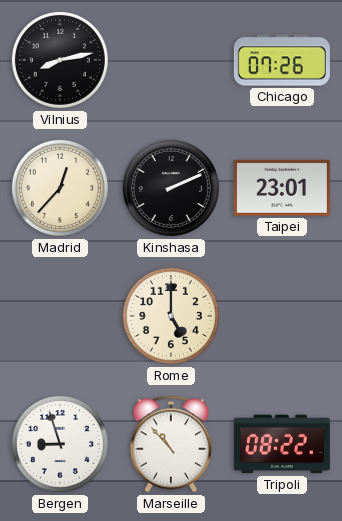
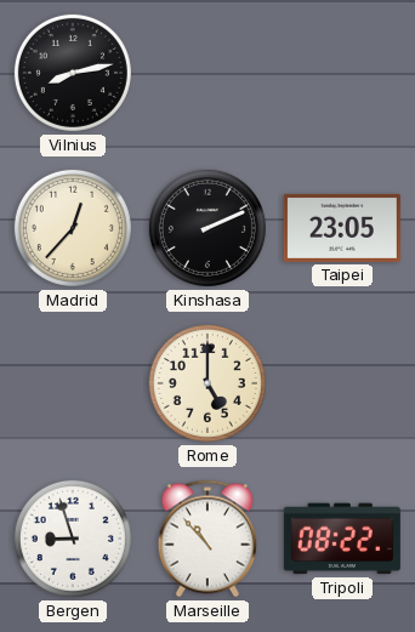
Chicago: 07:26 -> none
Taipei: 23:01 -> 23:05
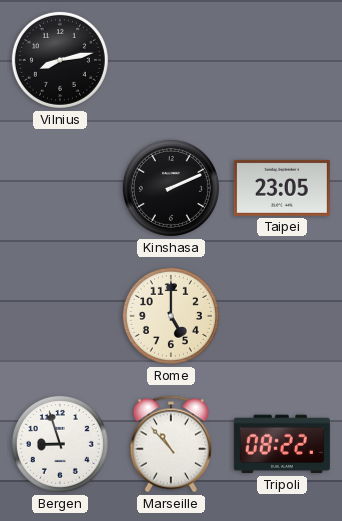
Madrid: 12:37 -> none
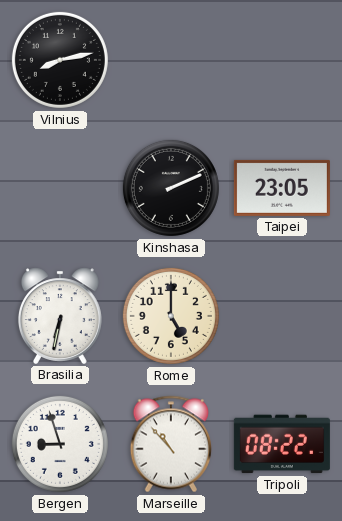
Brasilia: none -> 6:32
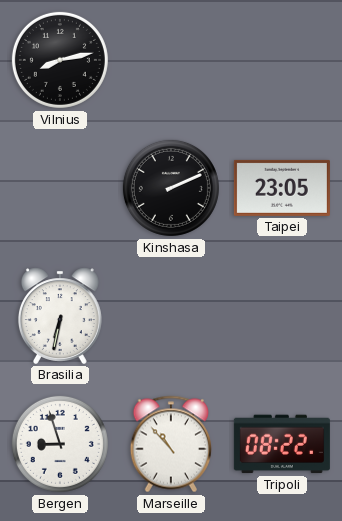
Rome: 5:00 -> none
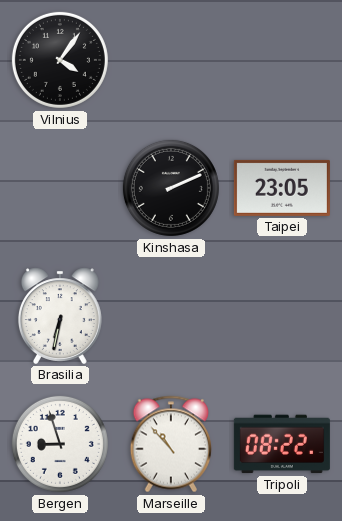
Vilnius: 8:13 -> 4:06
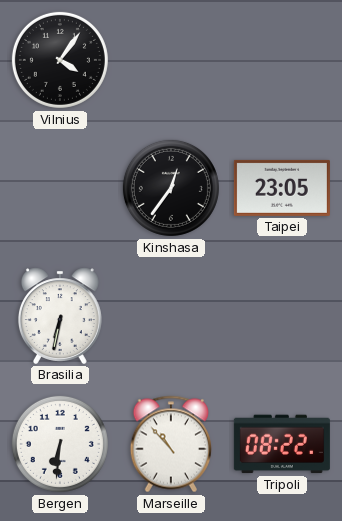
Kinshasa: 2:11 -> 12:36
Bergen: 8:57 -> 6:31
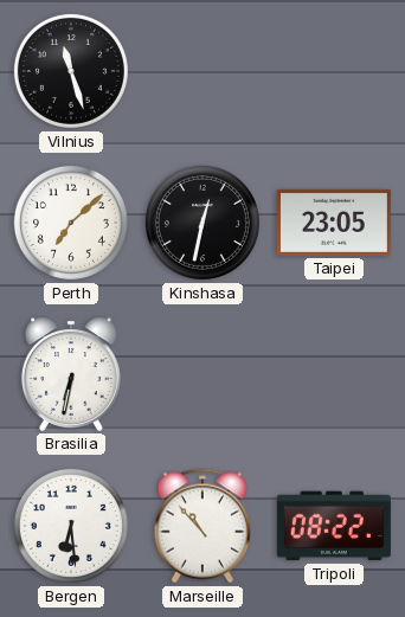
Vilnius: 4:06 -> 11:27
Perth: none -> 7:08
Kinshasa: 12:36 -> 12:32
Bergen: 6:31 -> 6:29
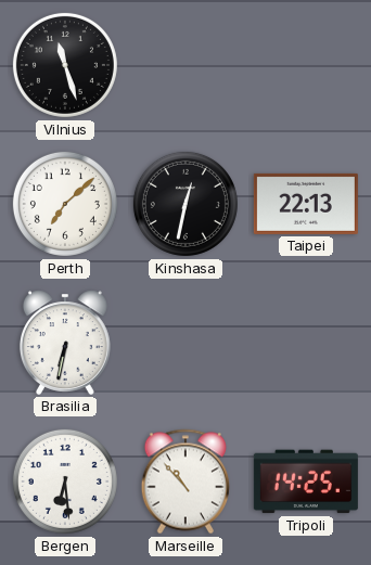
Taipei: 23:05 -> 22:13
Tripoli: 08:22 -> 14:25
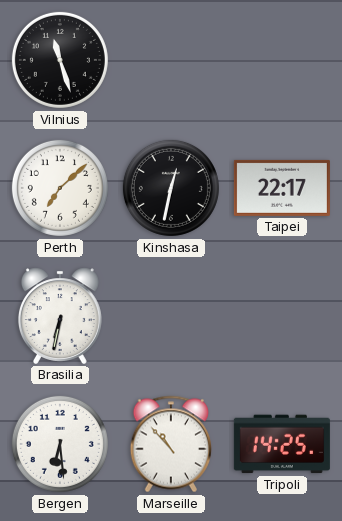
Taipei: 22:13 -> 22:17
